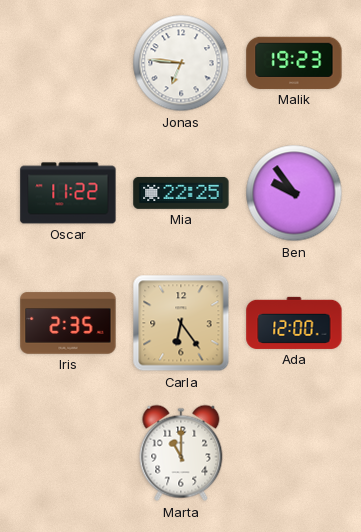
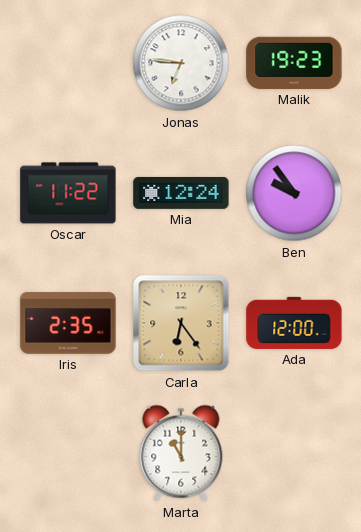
Mia: 22:25 -> 12:24
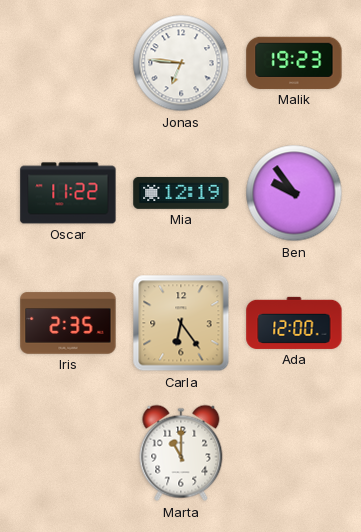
Mia: 12:24 -> 12:19
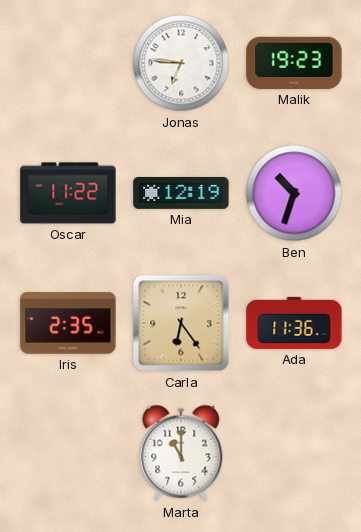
Ben: 9:54 -> 10:33
Ada: 12:00 -> 11:36
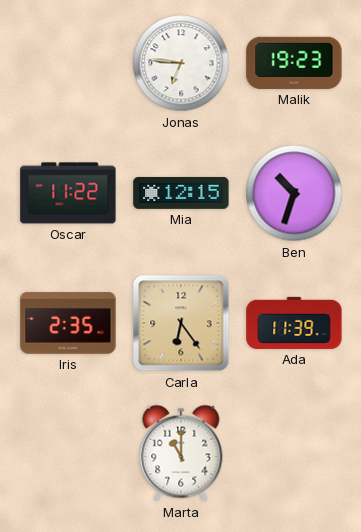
Mia: 12:19 -> 12:15
Ada: 11:36 -> 11:39
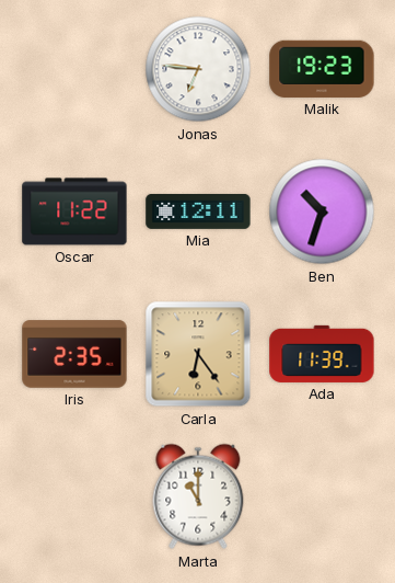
Mia: 12:15 -> 12:11
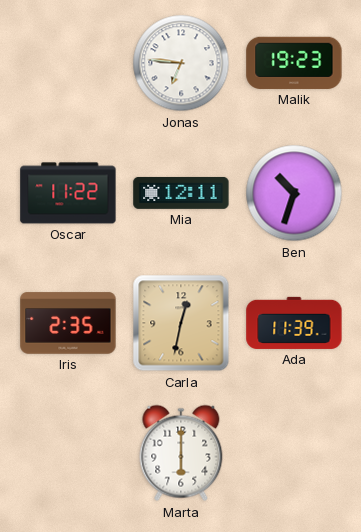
Carla: 6:24 -> 12:32
Marta: 11:00 -> 6:00
